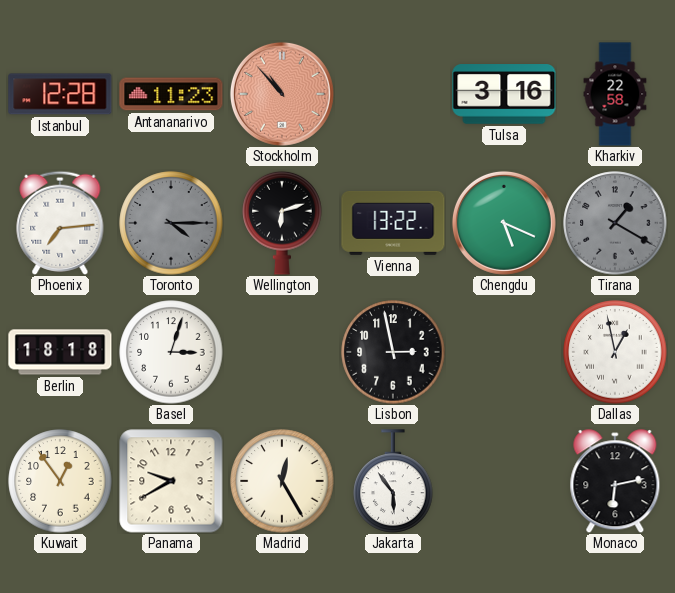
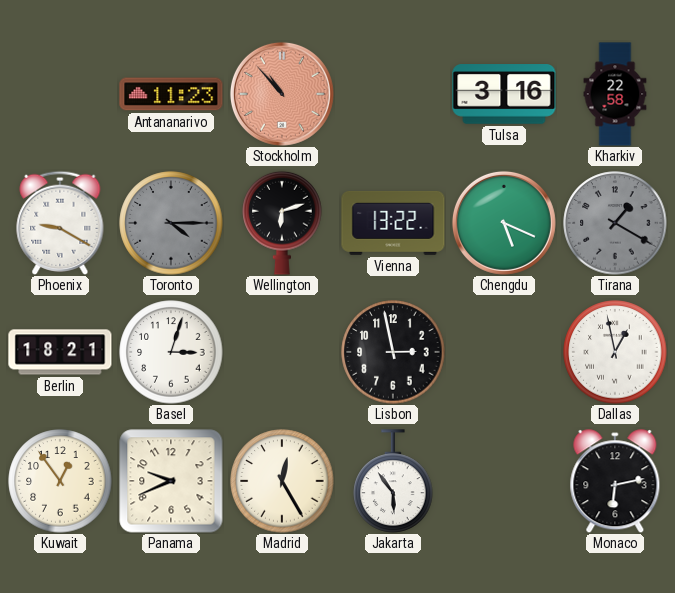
Istanbul: 12:28 -> none
Phoenix: 7:14 -> 9:20
Berlin: 18:18 -> 18:21
Panama: 9:40 -> 9:41
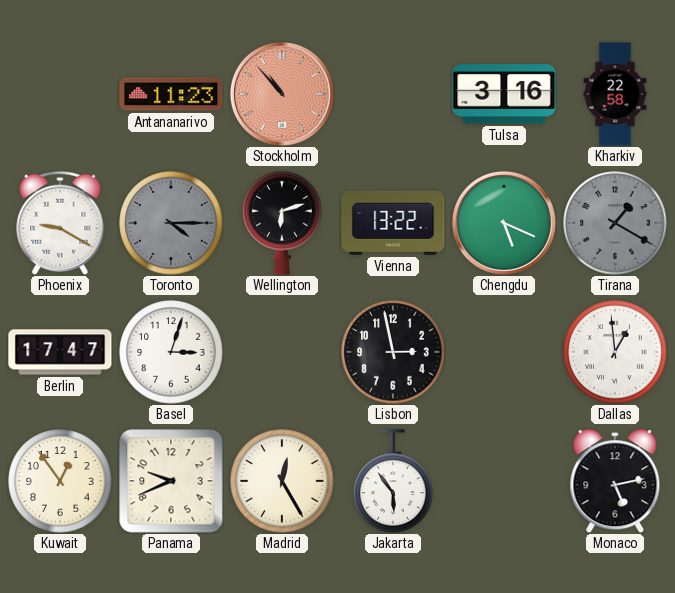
Berlin: 18:21 -> 17:47
Dallas: 12:58 -> 12:59
Monaco: 6:13 -> 5:13
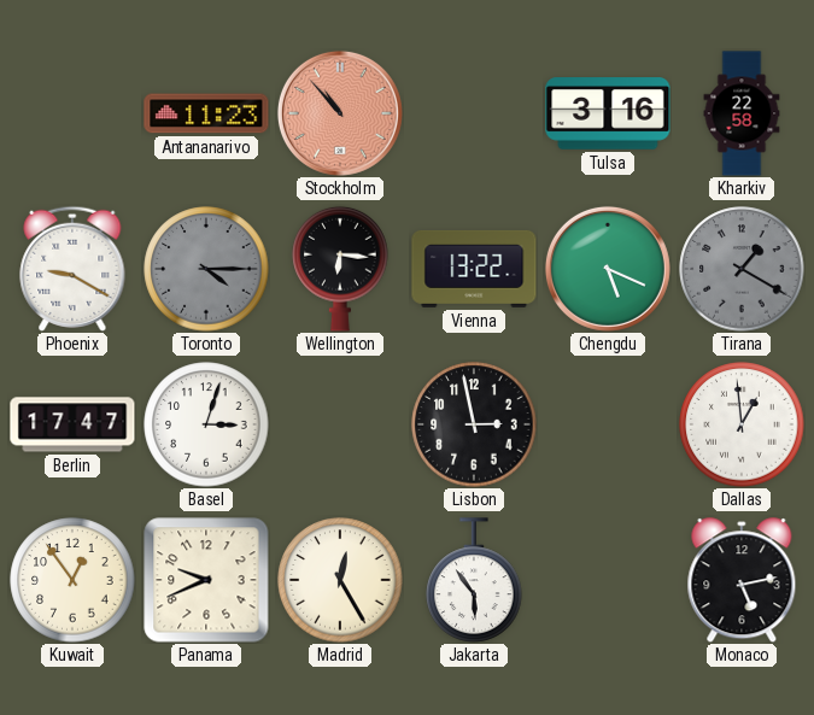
Wellington: 6:12 -> 6:16
